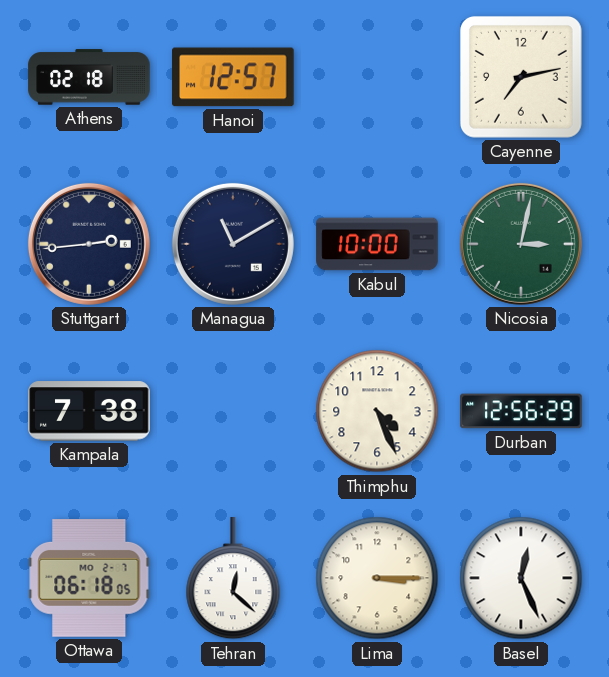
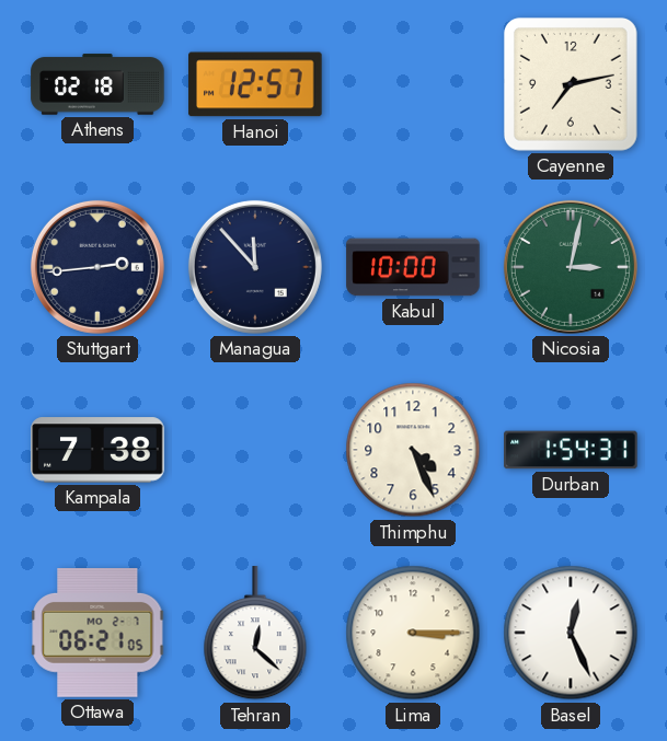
Managua: 11:10 -> 11:53
Durban: 12:56 -> 1:54
Ottawa: 06:18 -> 06:21
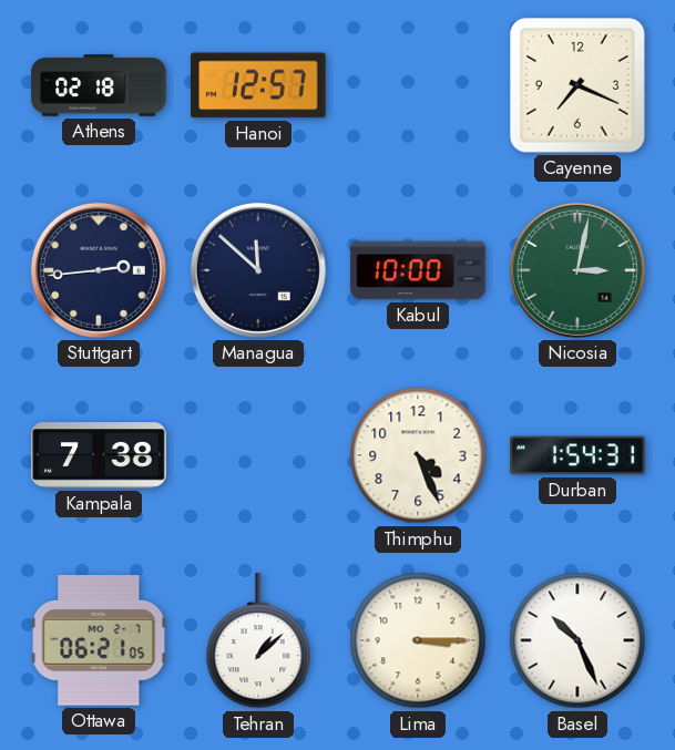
Cayenne: 7:13 -> 7:19
Managua: 11:53 -> 11:52
Tehran: 12:22 -> 1:08
Basel: 12:26 -> 10:26
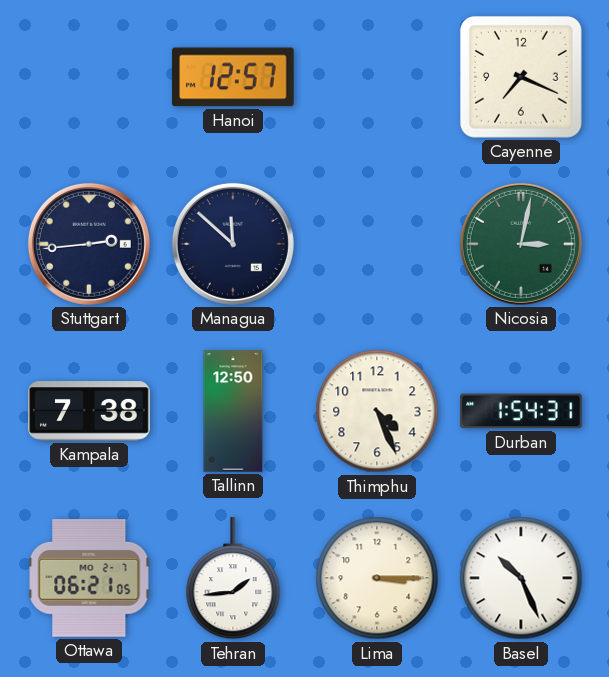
Athens: 02:18 -> none
Kabul: 10:00 -> none
Tallinn: none -> 12:50
Tehran: 1:08 -> 1:44
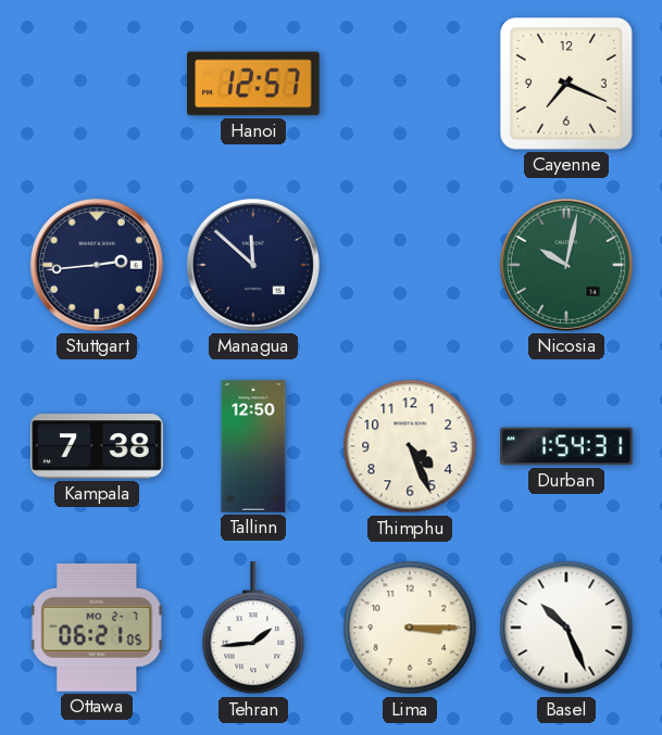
Nicosia: 3:02 -> 10:02
